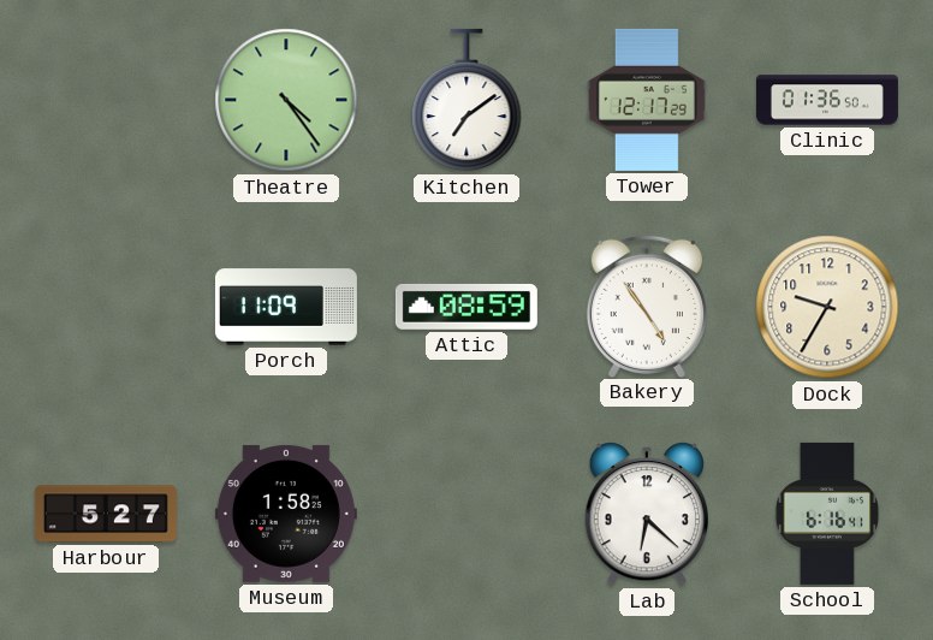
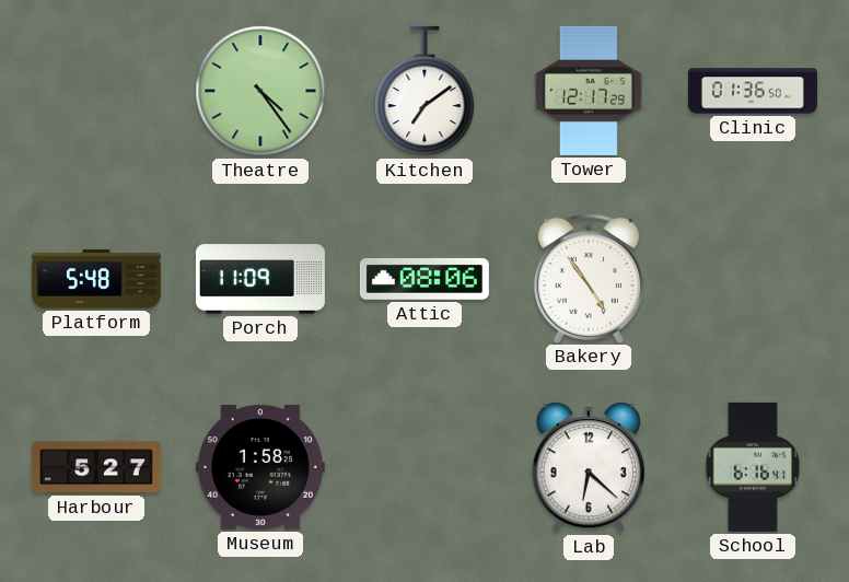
Platform: none -> 5:48
Attic: 08:59 -> 08:06
Dock: 9:35 -> none
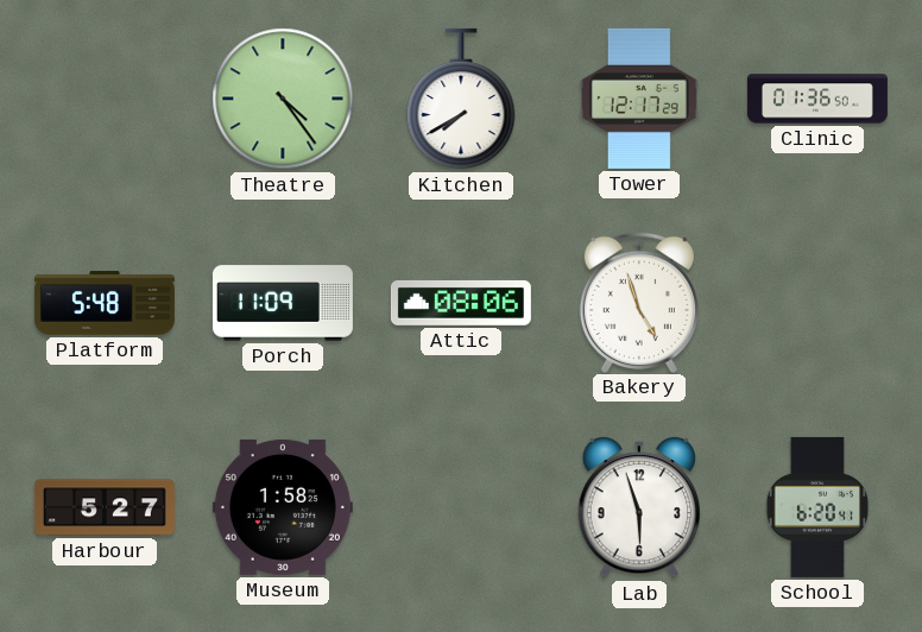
Kitchen: 7:09 -> 7:40
Bakery: 4:54 -> 4:57
Lab: 6:22 -> 5:57
School: 6:16 -> 6:20
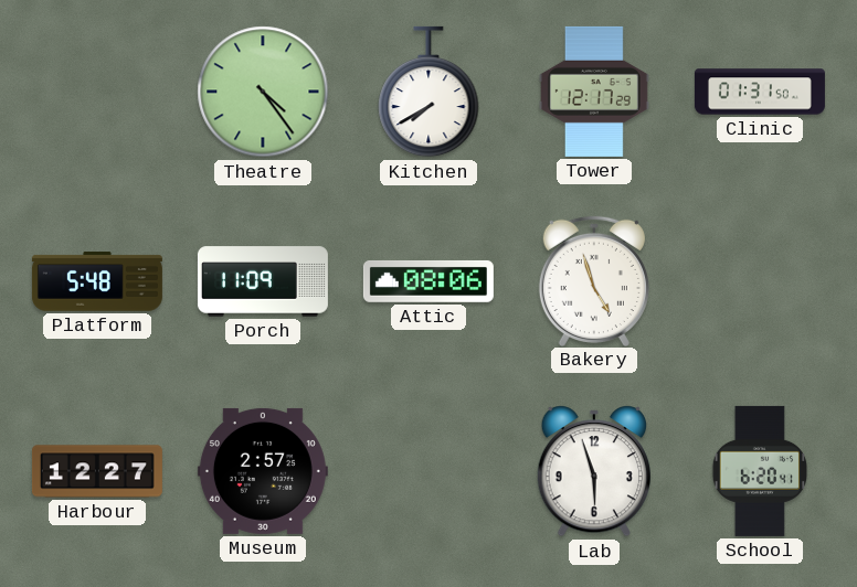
Clinic: 01:36 -> 01:31
Harbour: 5:27 -> 12:27
Museum: 1:58 -> 2:57
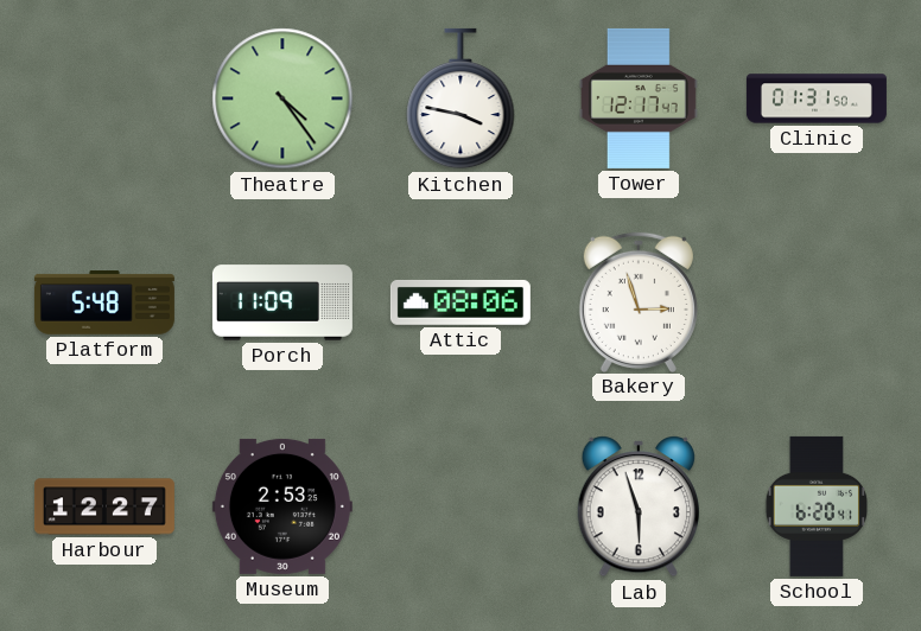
Kitchen: 7:40 -> 3:47
Tower: 12:17:29 -> 12:17:47
Bakery: 4:57 -> 2:57
Museum: 2:57 -> 2:53
